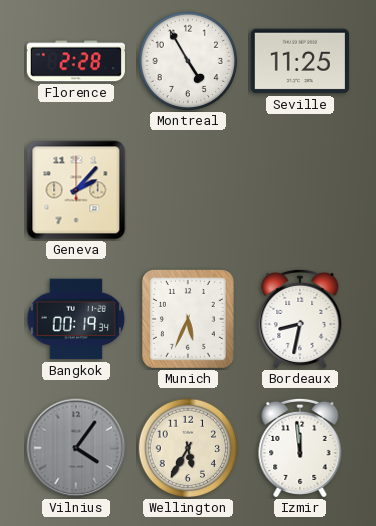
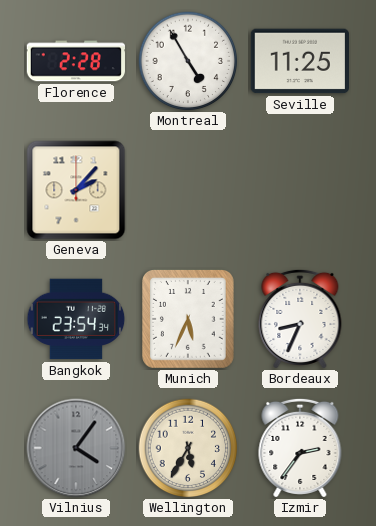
Bangkok: 00:19 -> 23:54
Bordeaux: 8:32 -> 8:34
Izmir: 11:59 -> 2:36
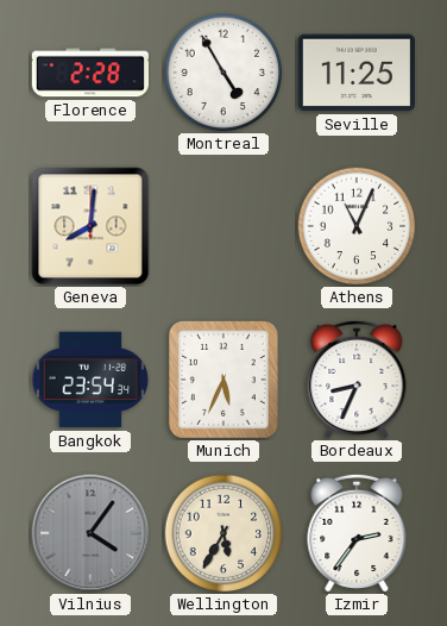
Geneva: 2:07 -> 8:01
Athens: none -> 11:04
